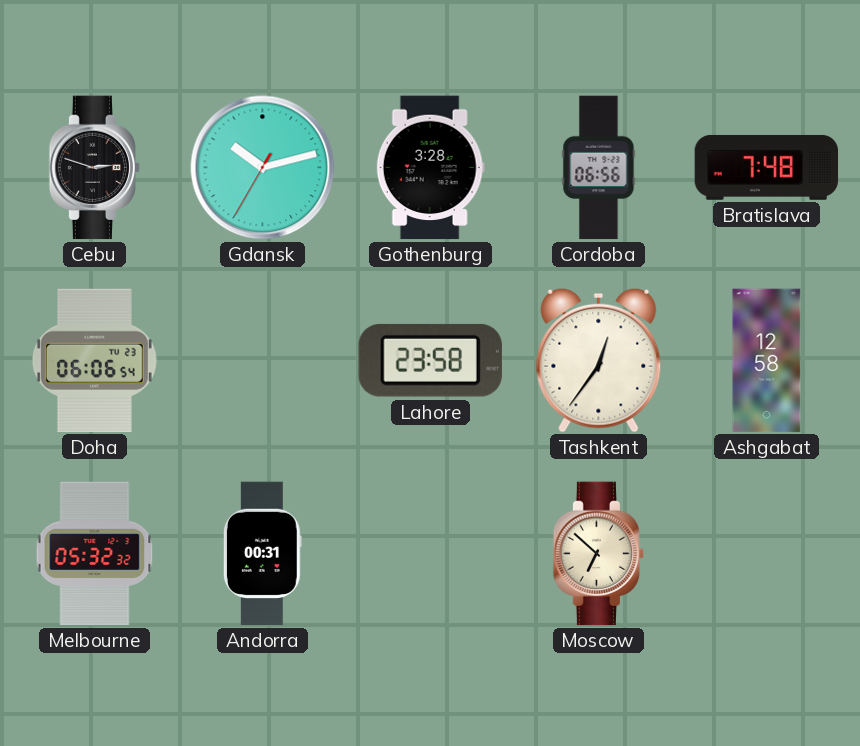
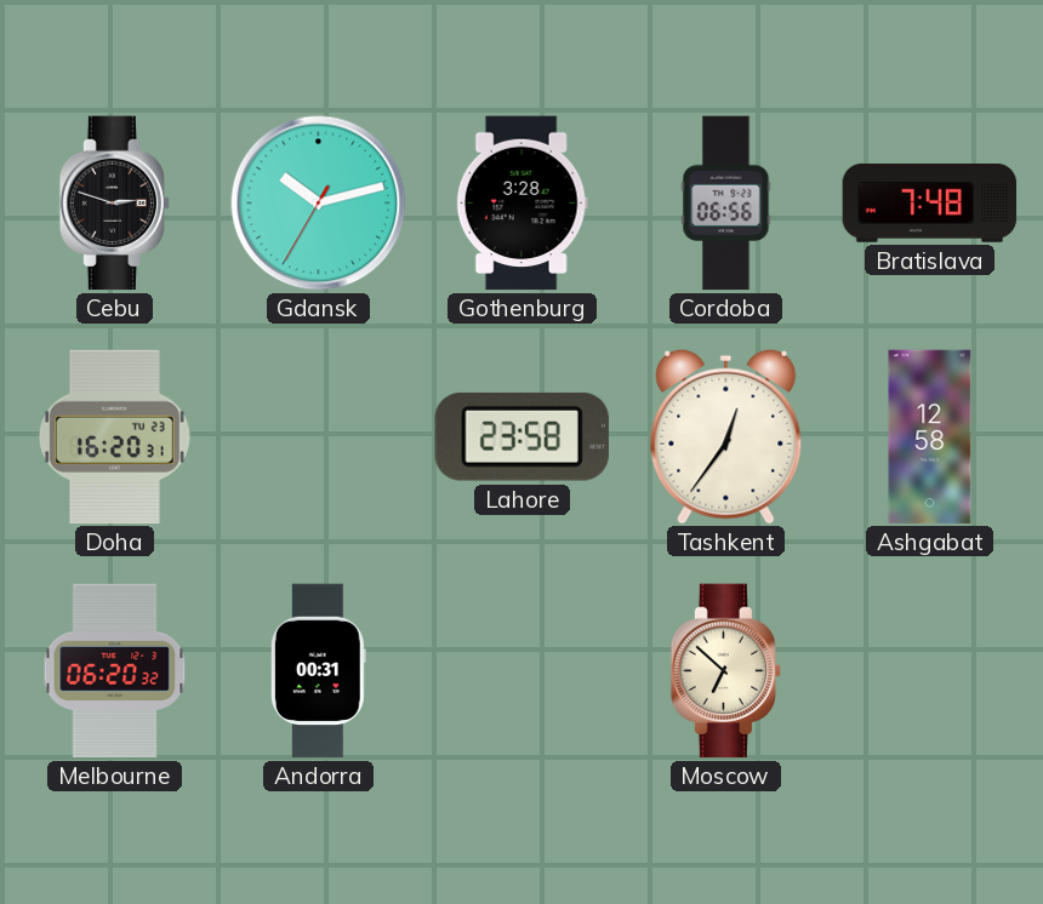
Doha: 06:06 -> 16:20
Melbourne: 05:32 -> 06:20
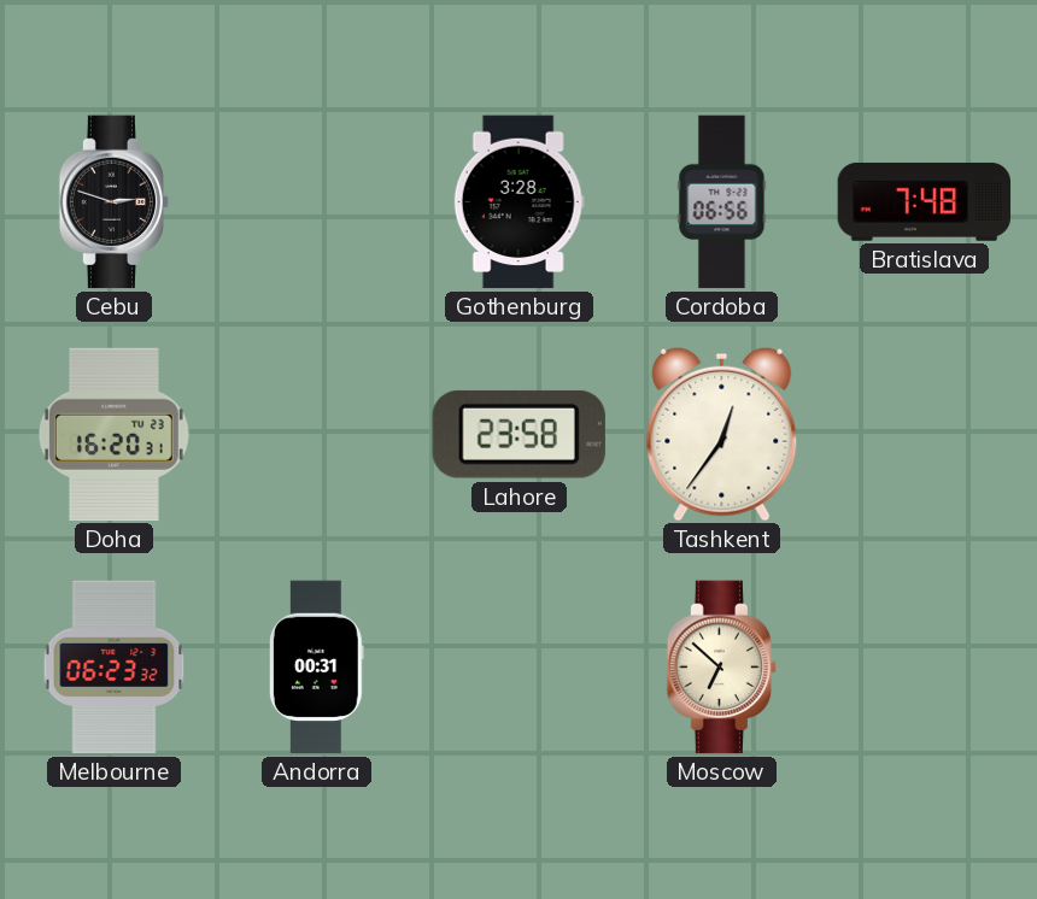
Gdansk: 10:12 -> none
Ashgabat: 12:58 -> none
Melbourne: 06:20 -> 06:23
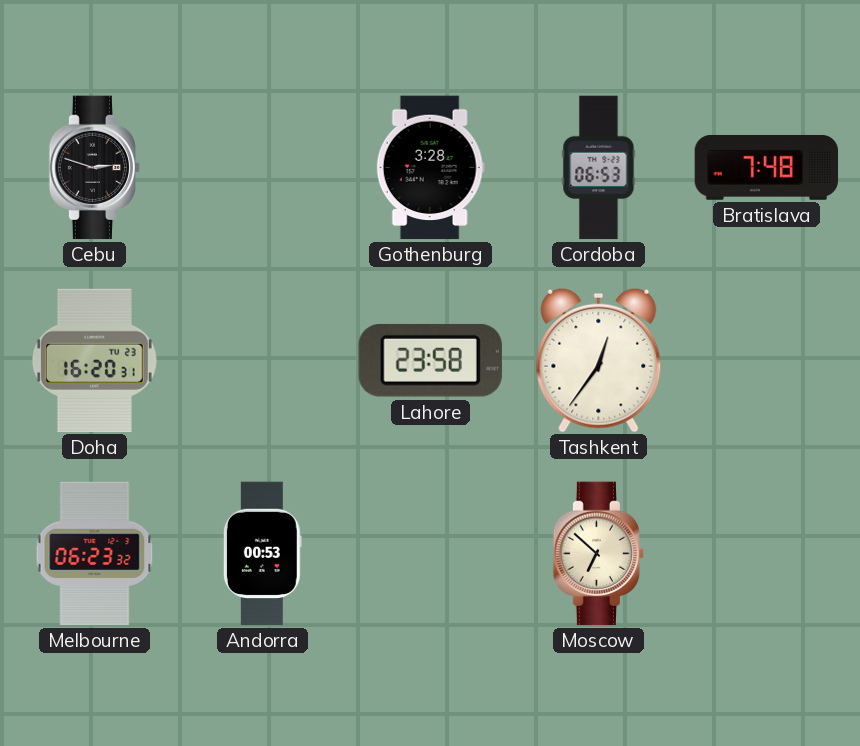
Cordoba: 06:56 -> 06:53
Andorra: 00:31 -> 00:53
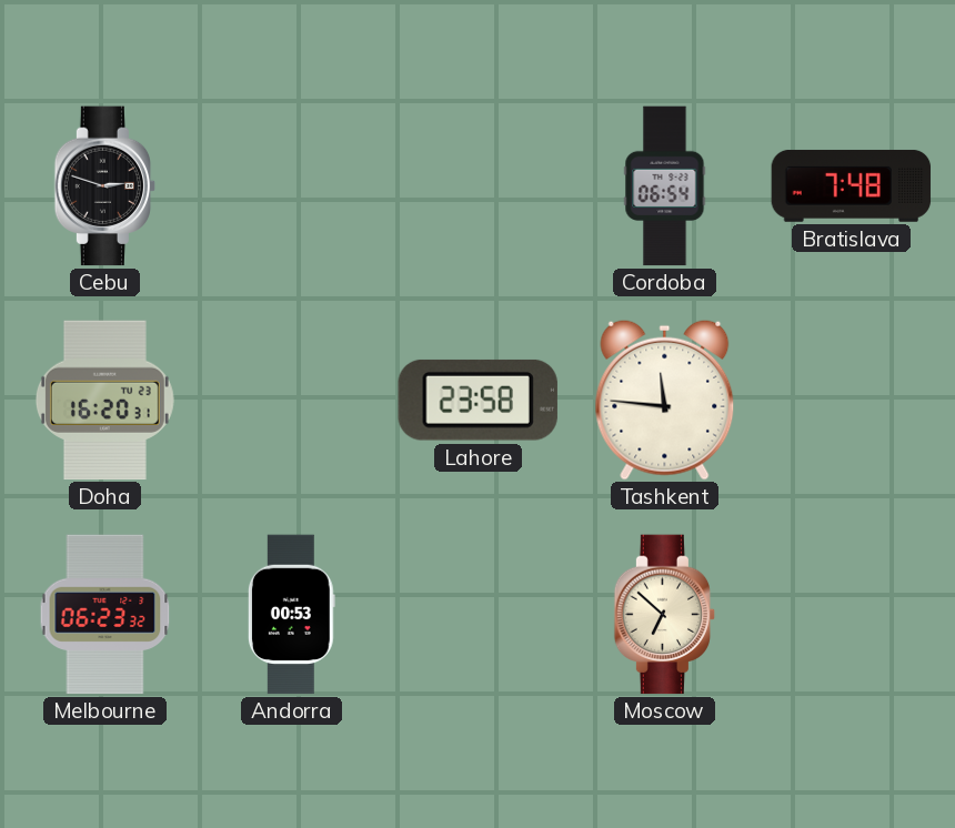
Gothenburg: 3:28 -> none
Cordoba: 06:53 -> 06:54
Tashkent: 12:36 -> 11:46
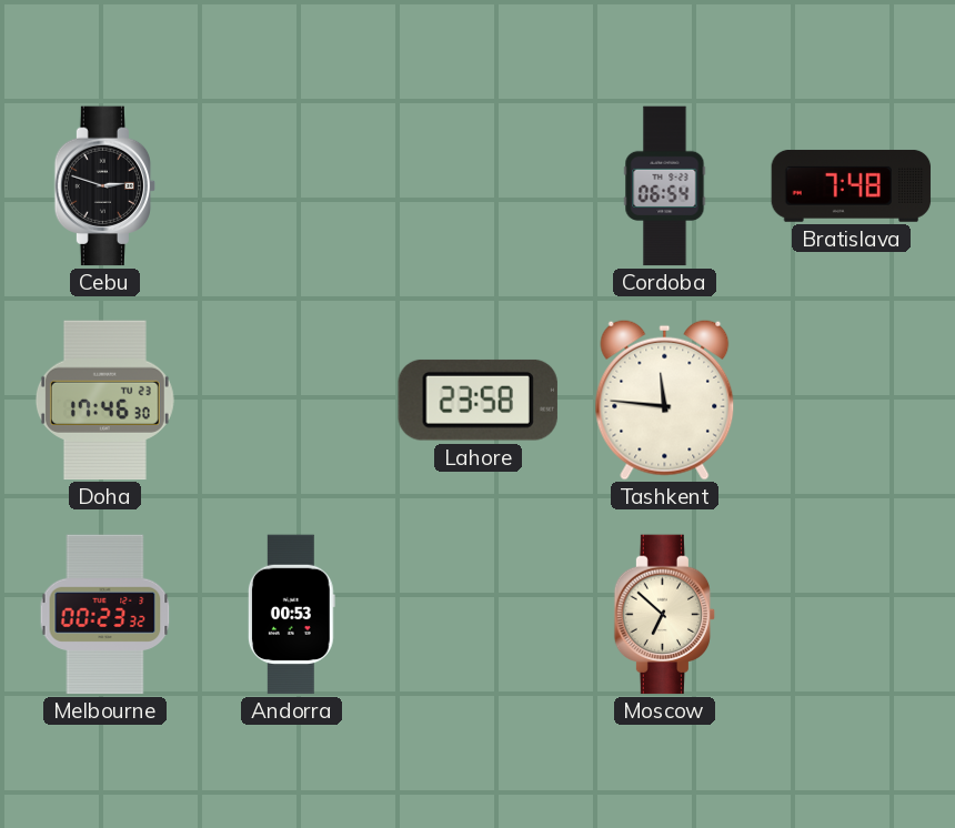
Doha: 16:20 -> 17:46
Melbourne: 06:23 -> 00:23
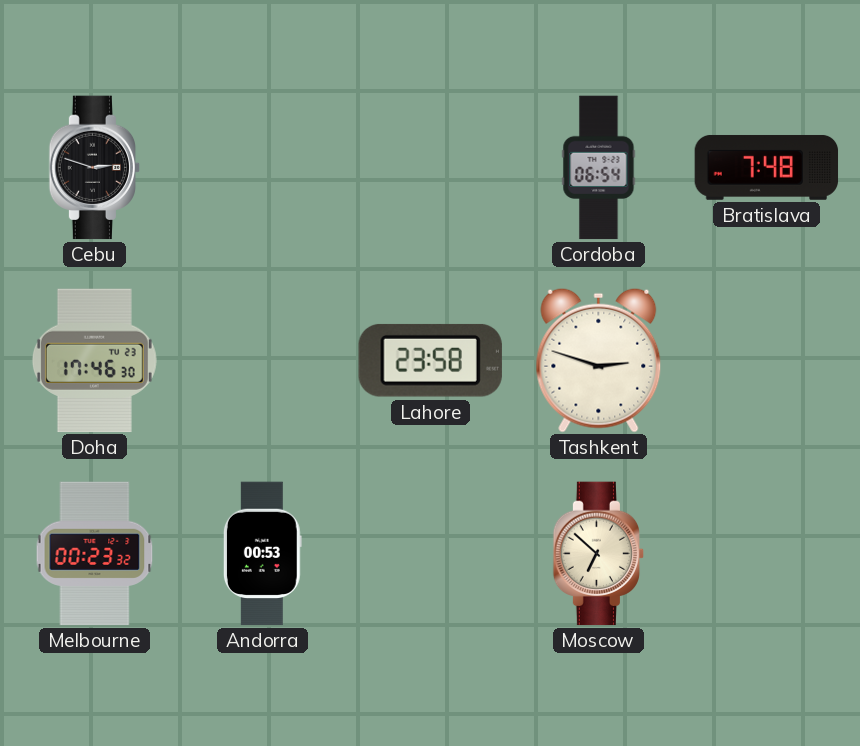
Tashkent: 11:46 -> 2:48
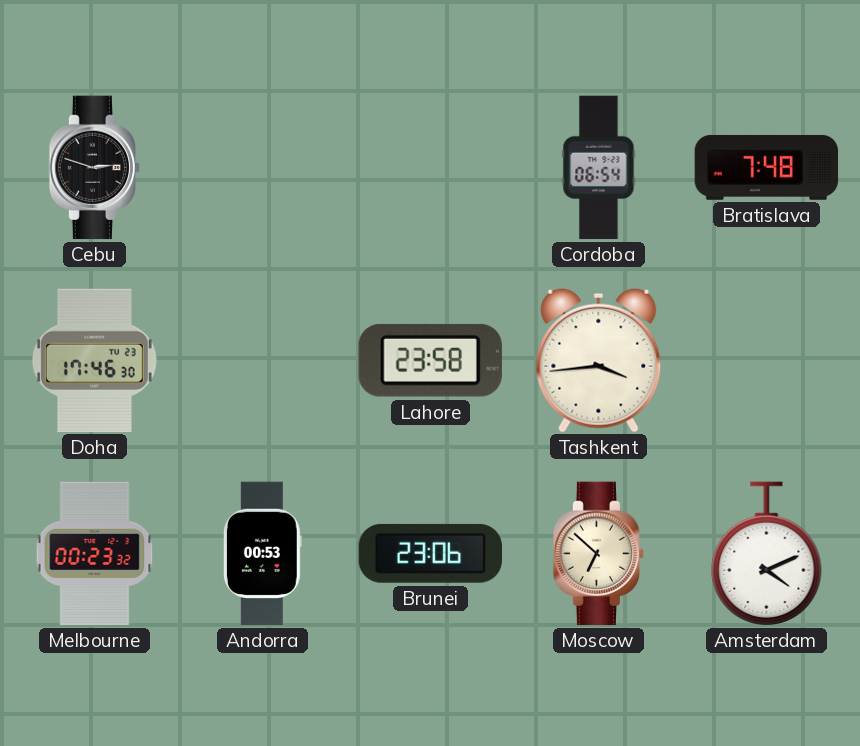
Tashkent: 2:48 -> 3:44
Brunei: none -> 23:06
Amsterdam: none -> 4:11
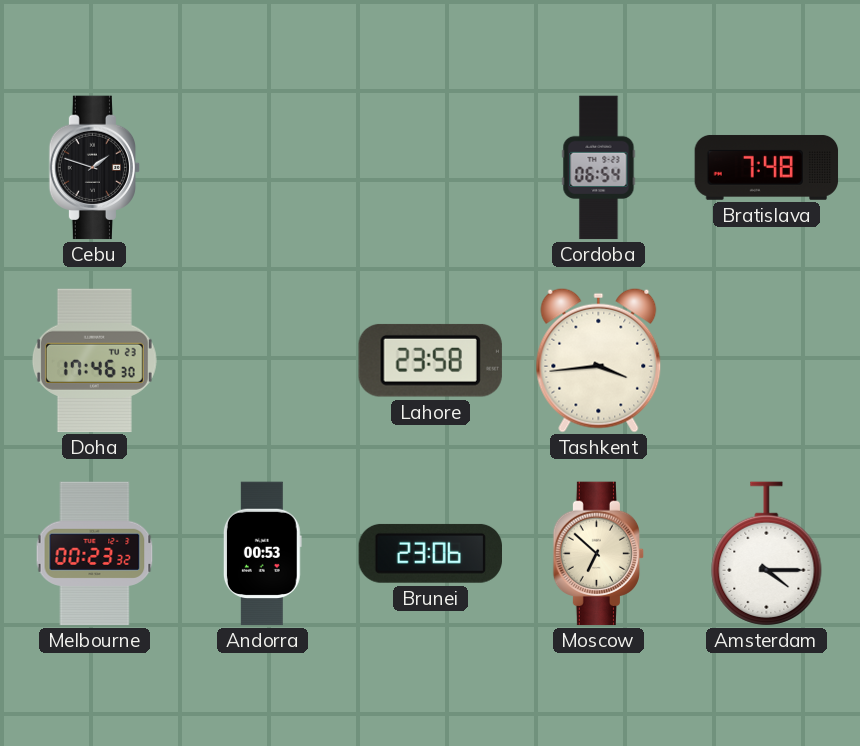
Cebu: 2:48 -> 1:48
Amsterdam: 4:11 -> 4:15
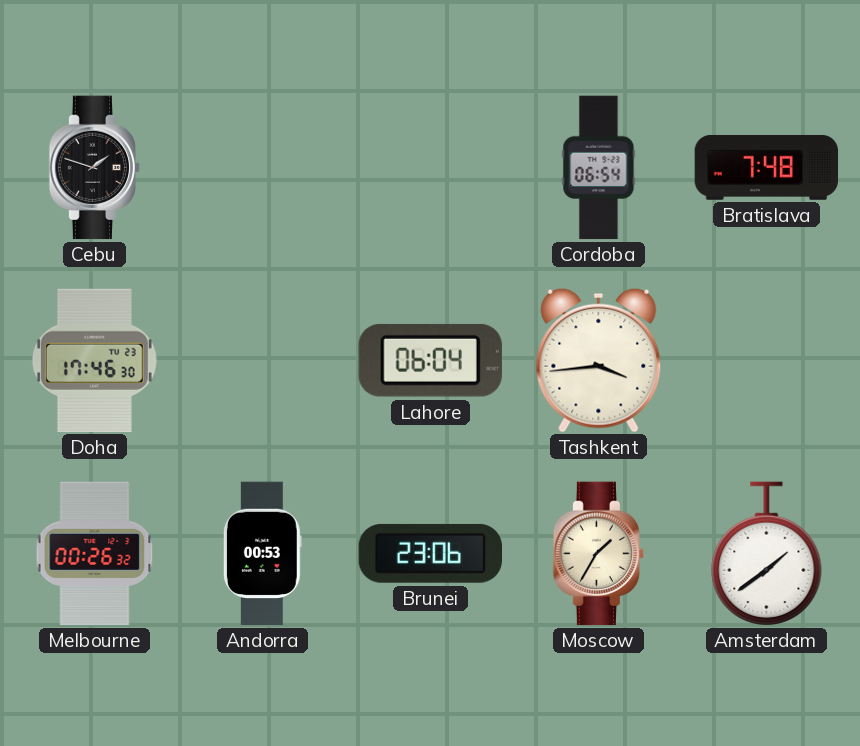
Lahore: 23:58 -> 06:04
Melbourne: 00:23 -> 00:26
Moscow: 6:52 -> 1:35
Amsterdam: 4:15 -> 1:39
